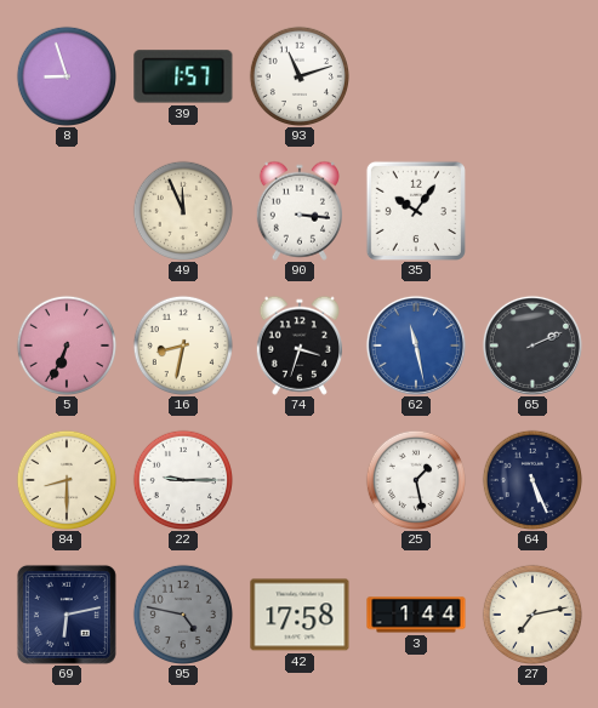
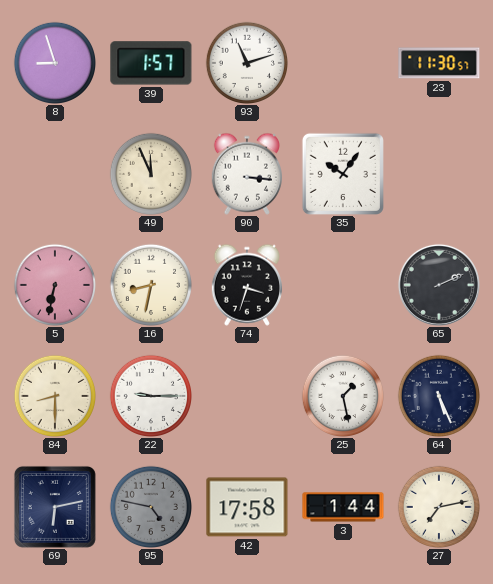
23: none -> 11:30
5: 6:34 -> 6:32
62: 11:28 -> none
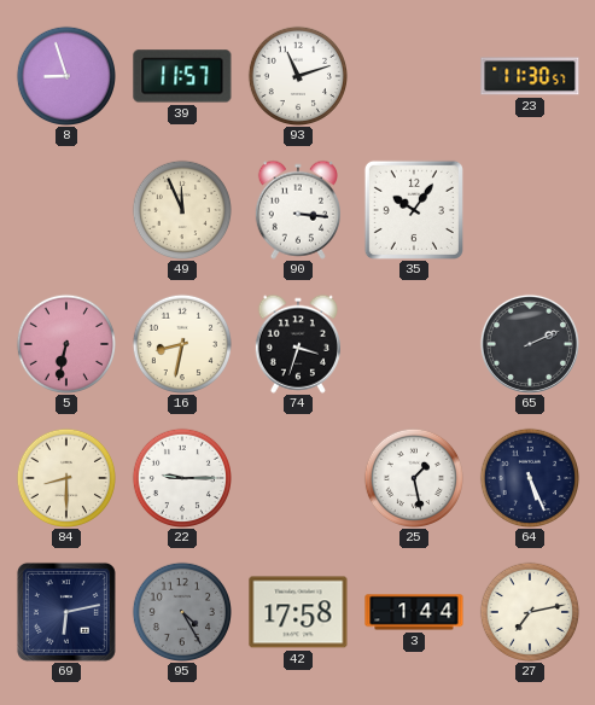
39: 1:57 -> 11:57
95: 4:47 -> 4:25
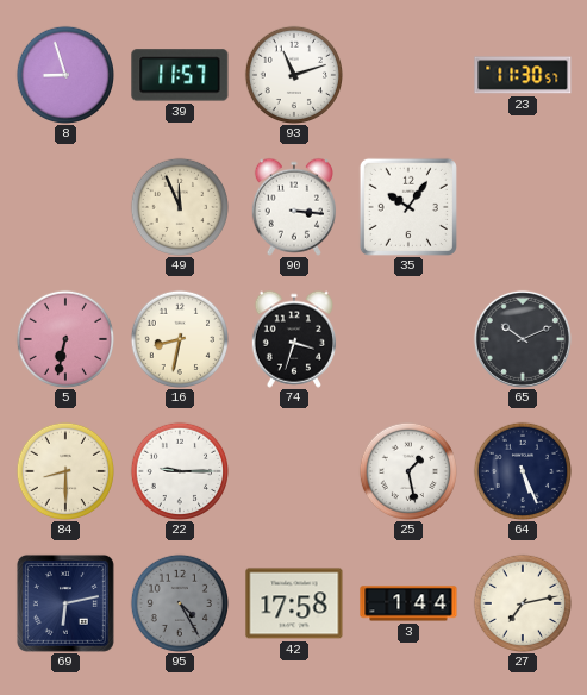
65: 2:11 -> 10:11
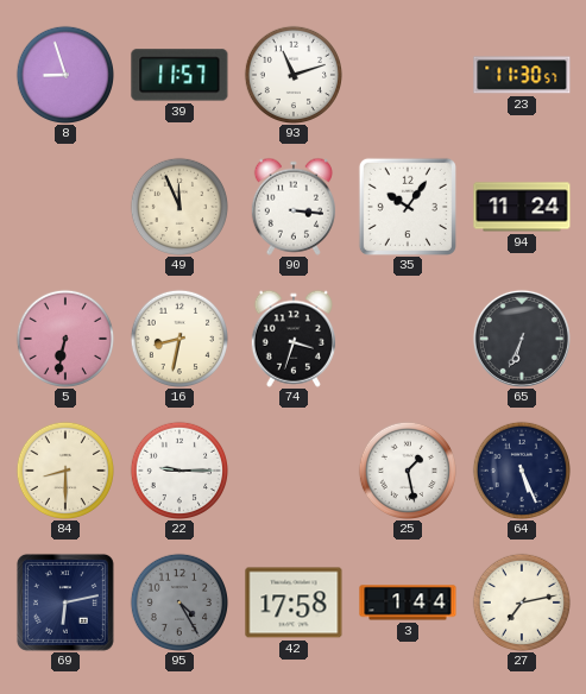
94: none -> 11:24
65: 10:11 -> 6:34
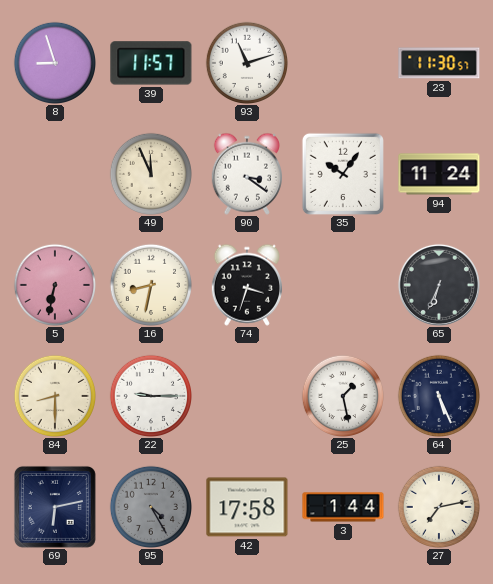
90: 3:16 -> 3:21
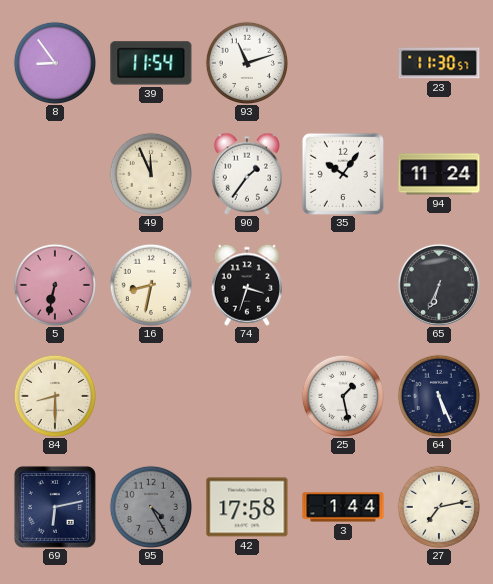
8: 8:57 -> 8:54
39: 11:57 -> 11:54
90: 3:21 -> 1:36
22: 9:15 -> none
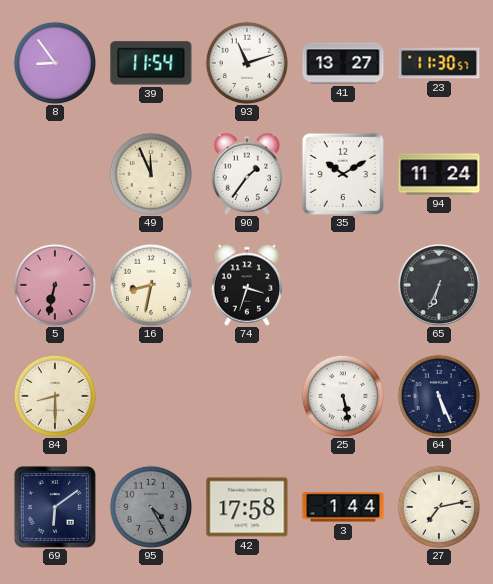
41: none -> 13:27
35: 10:06 -> 10:10
25: 1:28 -> 5:28
69: 6:13 -> 6:09
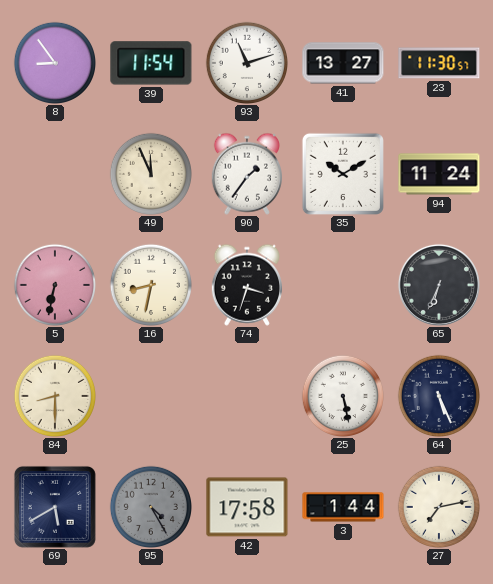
69: 6:09 -> 5:40
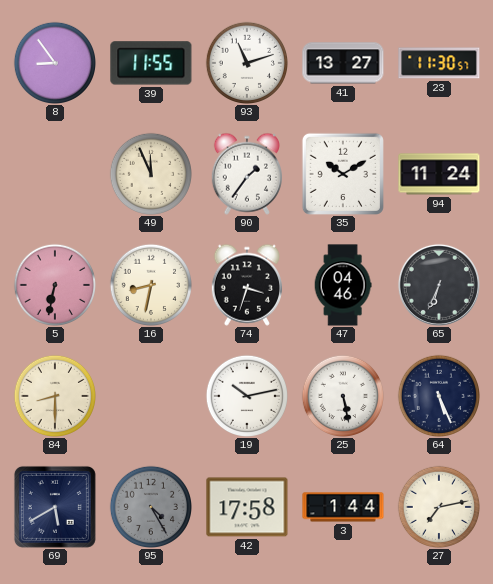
39: 11:54 -> 11:55
47: none -> 04:46
19: none -> 10:13
